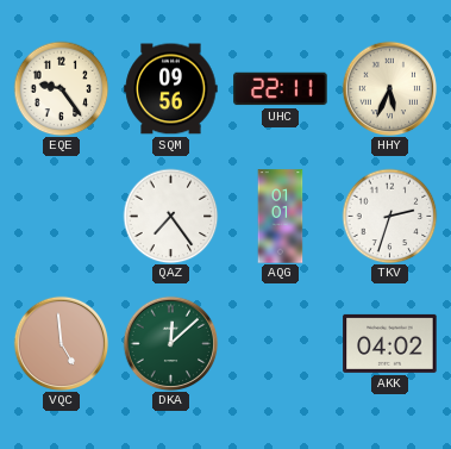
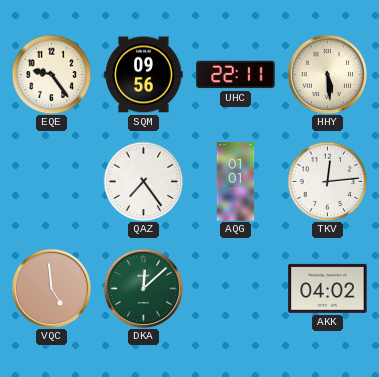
HHY: 5:34 -> 5:29
TKV: 2:33 -> 12:14
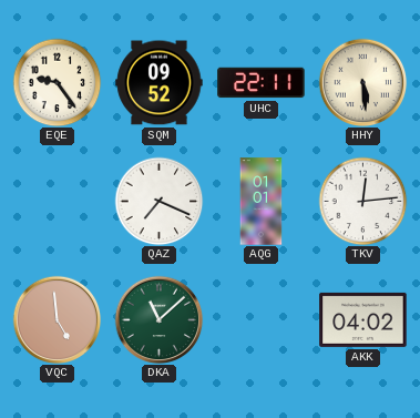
SQM: 09:56 -> 09:52
QAZ: 7:24 -> 7:19
DKA: 12:08 -> 11:08
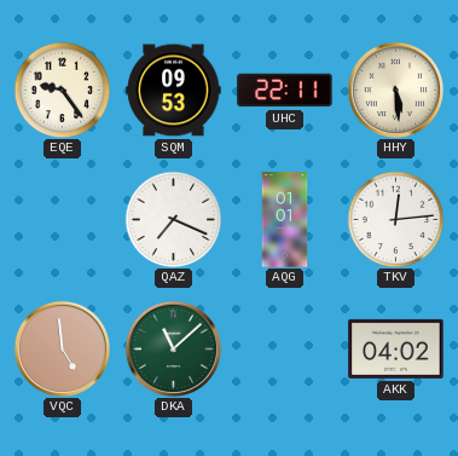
SQM: 09:52 -> 09:53
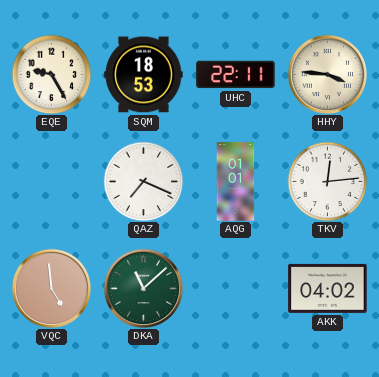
EQE: 9:24 -> 9:25
SQM: 09:53 -> 18:53
HHY: 5:29 -> 3:46
